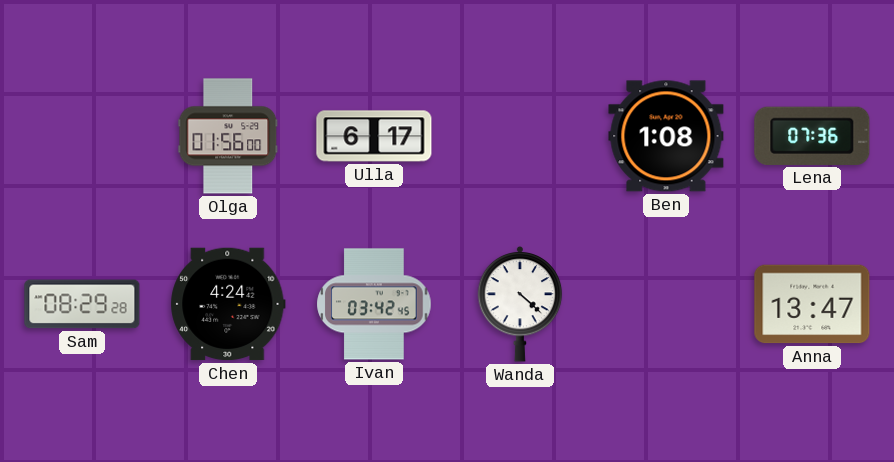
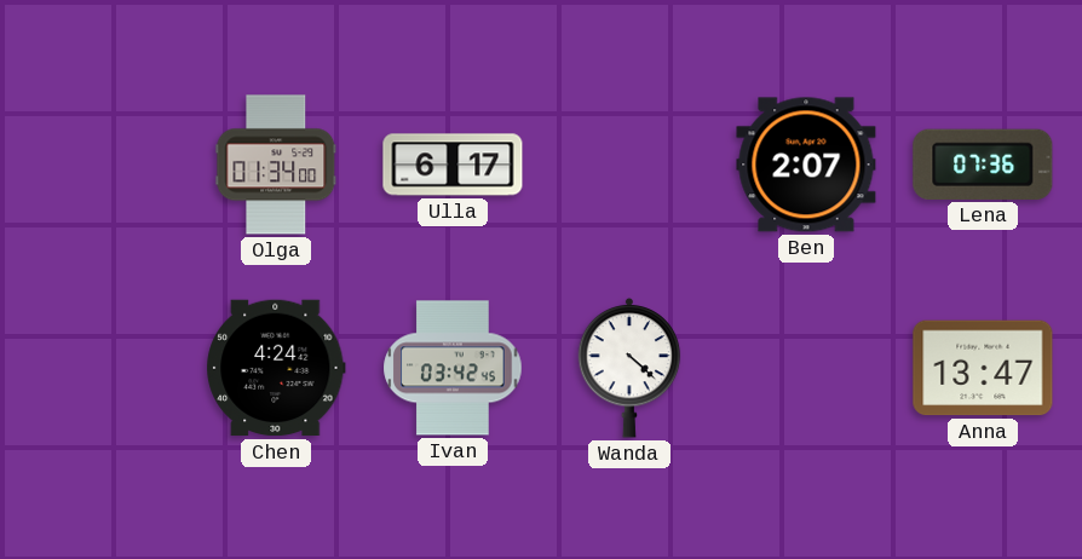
Olga: 01:56 -> 01:34
Ben: 1:08 -> 2:07
Sam: 08:29 -> none
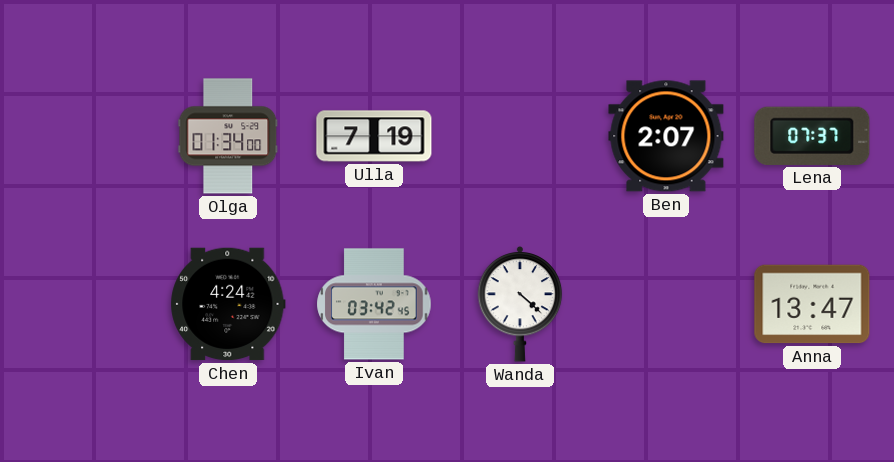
Ulla: 6:17 -> 7:19
Lena: 07:36 -> 07:37
